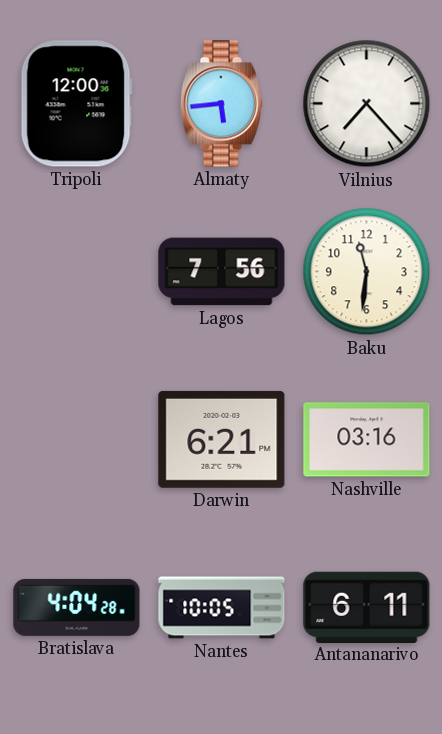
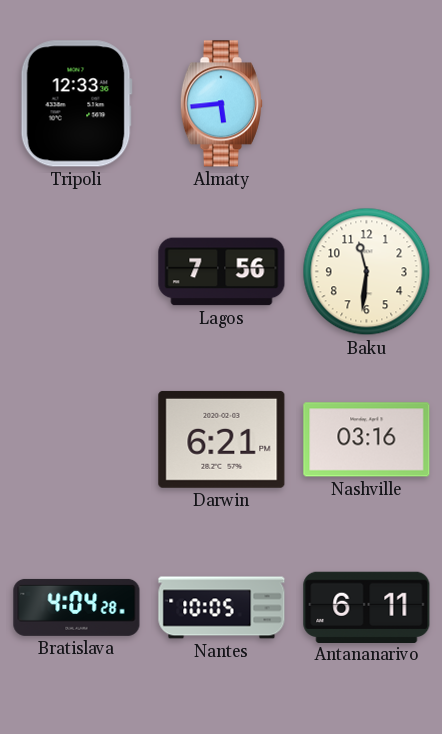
Tripoli: 12:00 -> 12:33
Vilnius: 7:23 -> none
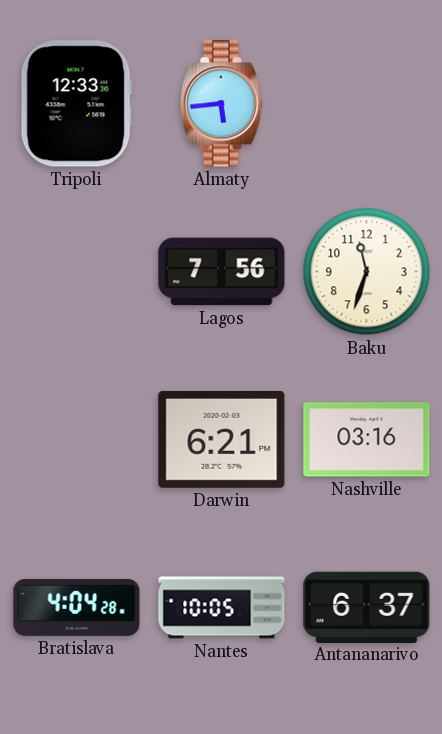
Baku: 11:31 -> 11:33
Antananarivo: 6:11 -> 6:37
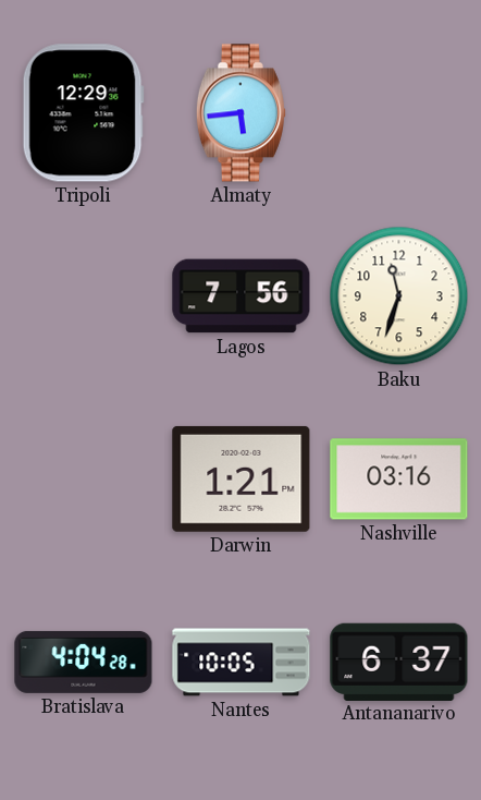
Tripoli: 12:33 -> 12:29
Darwin: 6:21 -> 1:21
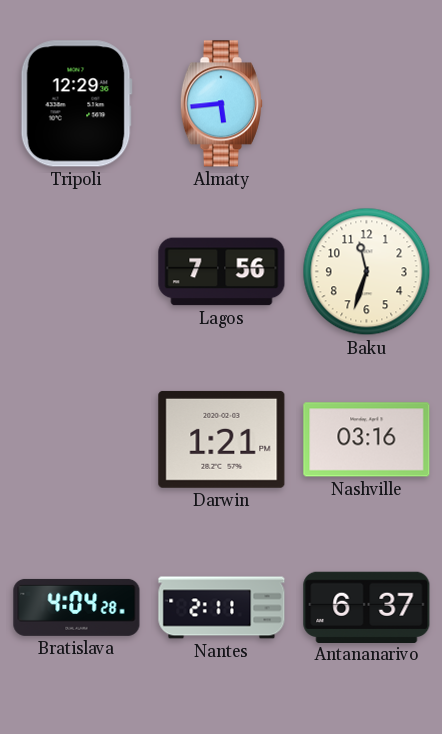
Nantes: 10:05 -> 2:11
